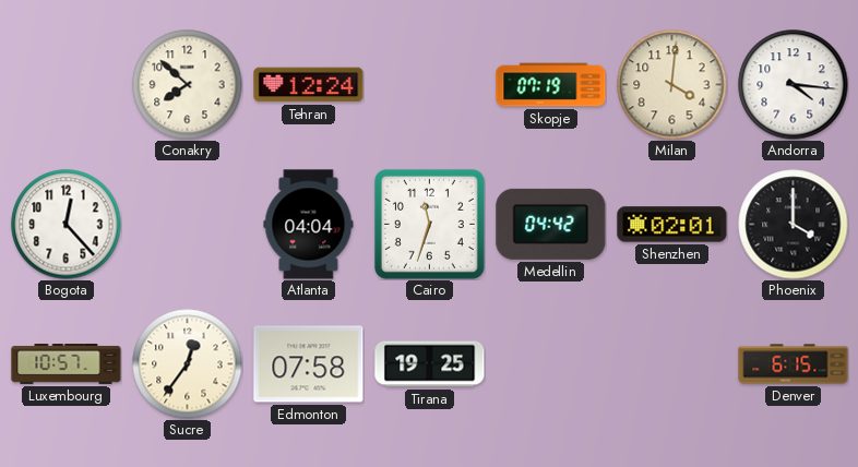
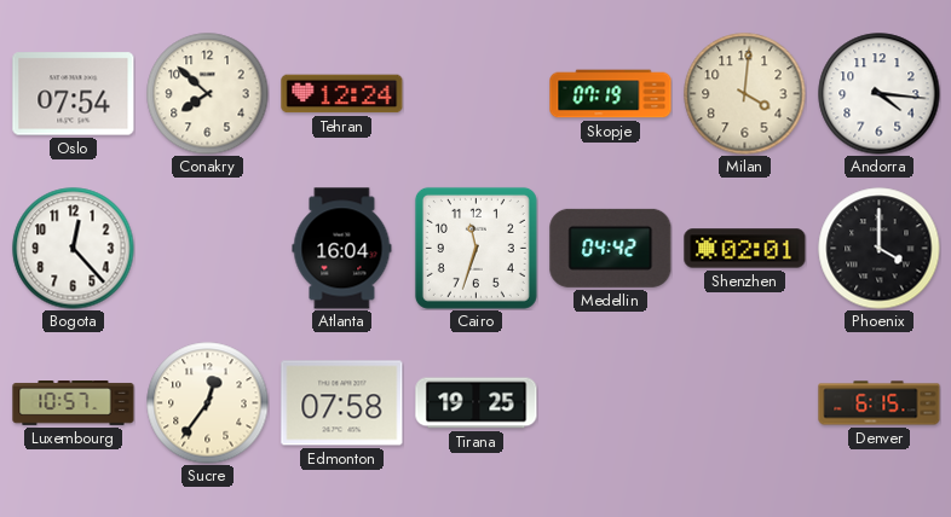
Oslo: none -> 07:54
Atlanta: 04:04 -> 16:04
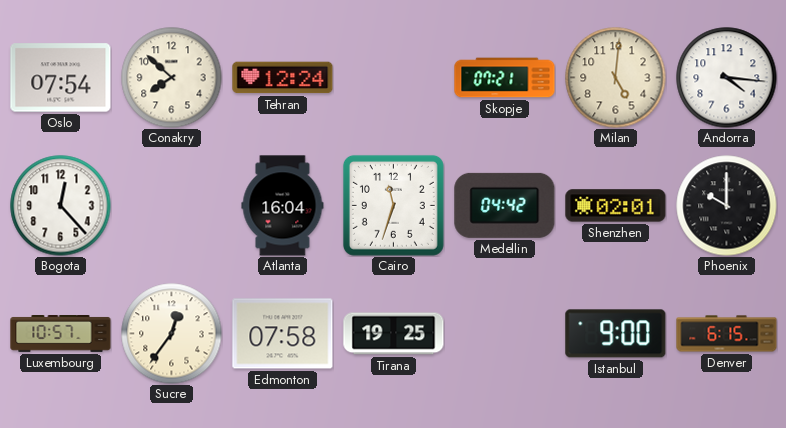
Skopje: 07:19 -> 07:21
Milan: 4:01 -> 5:01
Phoenix: 4:00 -> 10:00
Istanbul: none -> 9:00
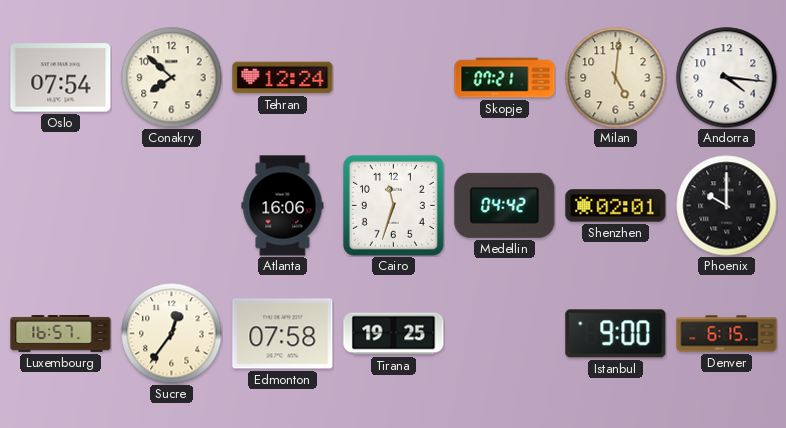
Bogota: 12:23 -> none
Atlanta: 16:04 -> 16:06
Luxembourg: 10:57 -> 16:57
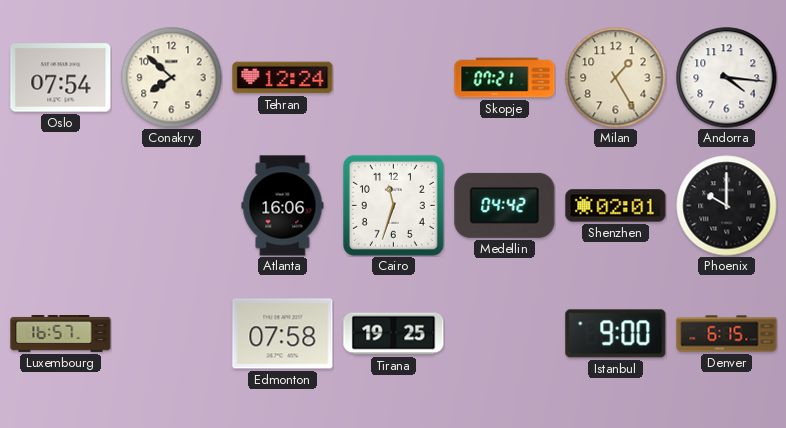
Milan: 5:01 -> 1:25
Sucre: 12:36 -> none
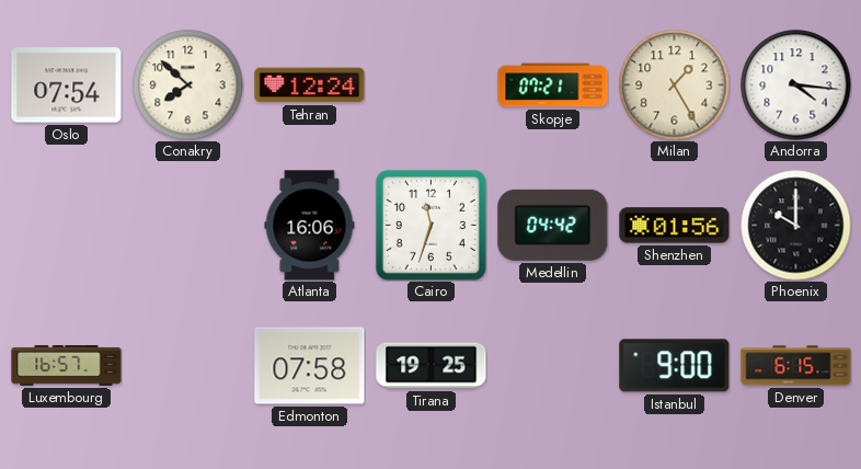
Shenzhen: 02:01 -> 01:56
